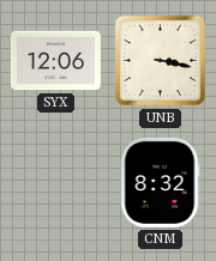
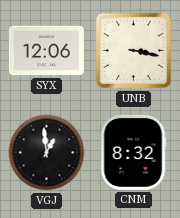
VGJ: none -> 12:59
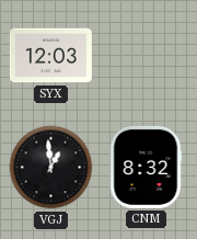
SYX: 12:06 -> 12:03
UNB: 3:17 -> none
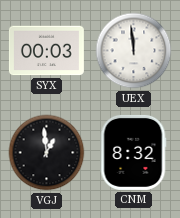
SYX: 12:03 -> 00:03
UEX: none -> 11:59
